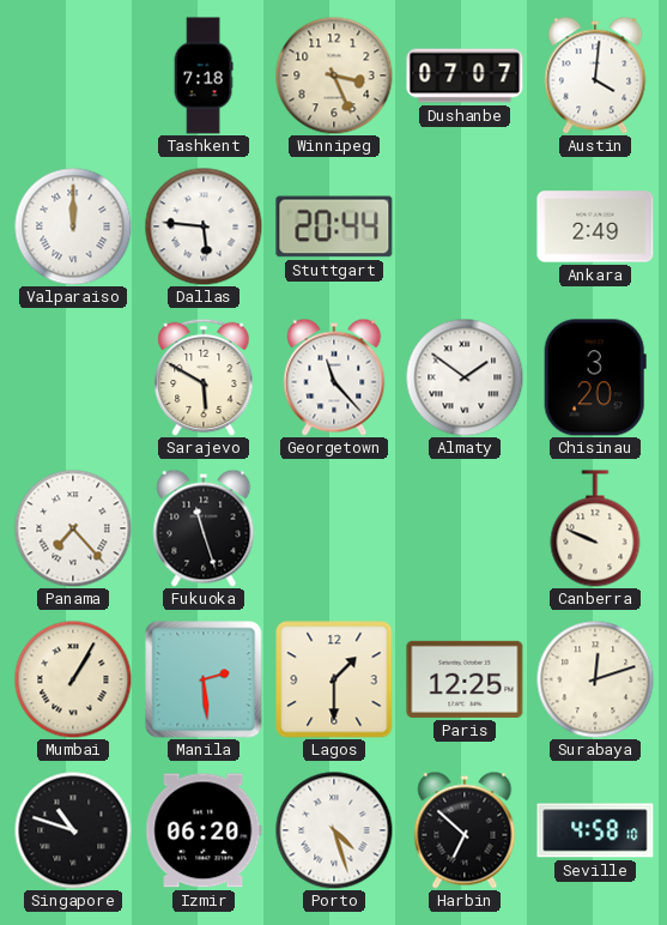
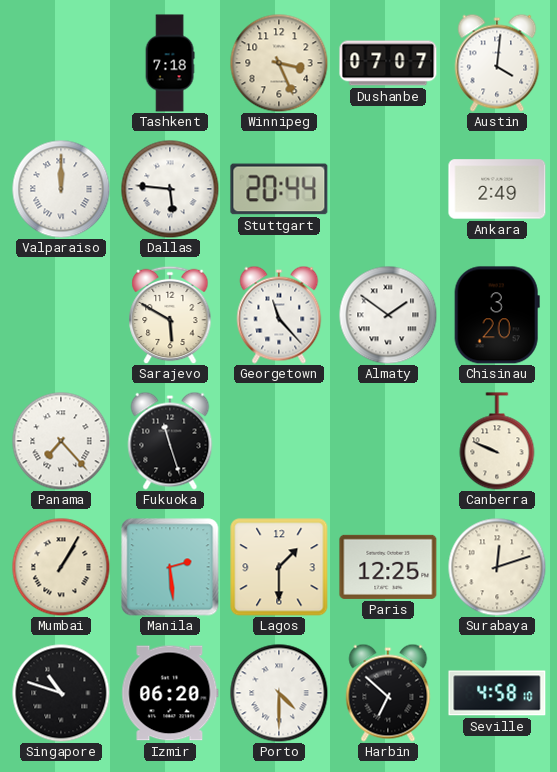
Porto: 4:27 -> 4:30
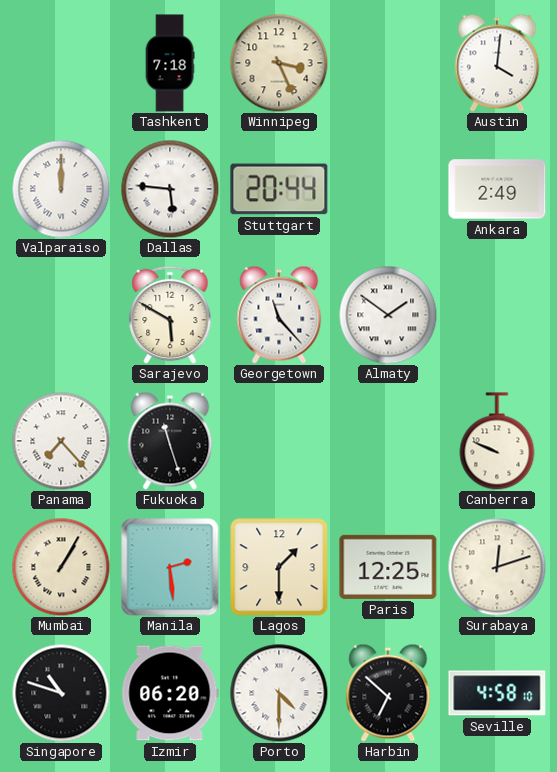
Dushanbe: 07:07 -> none
Chisinau: 3:20 -> none
